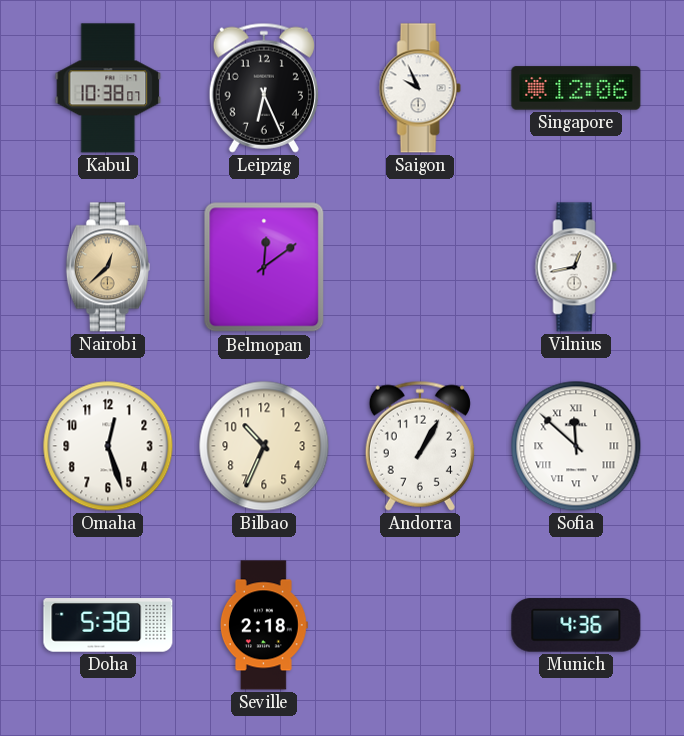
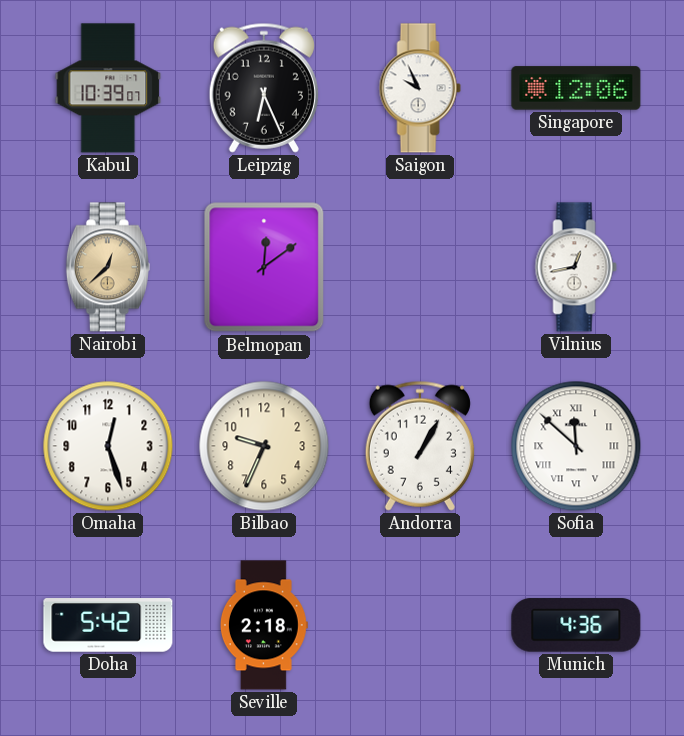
Kabul: 10:38 -> 10:39
Bilbao: 10:34 -> 9:34
Doha: 5:38 -> 5:42
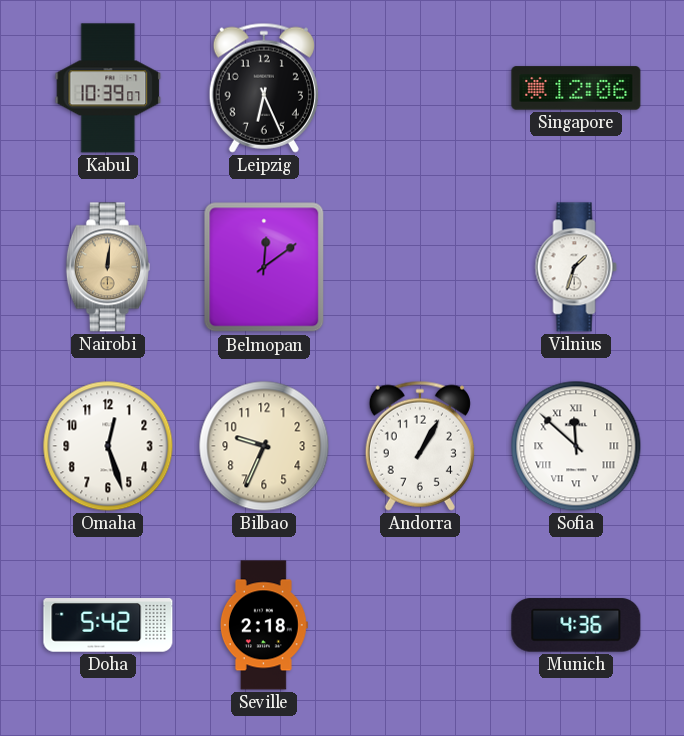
Saigon: 9:56 -> none
Nairobi: 12:38 -> 12:01
Vilnius: 12:43 -> 1:33
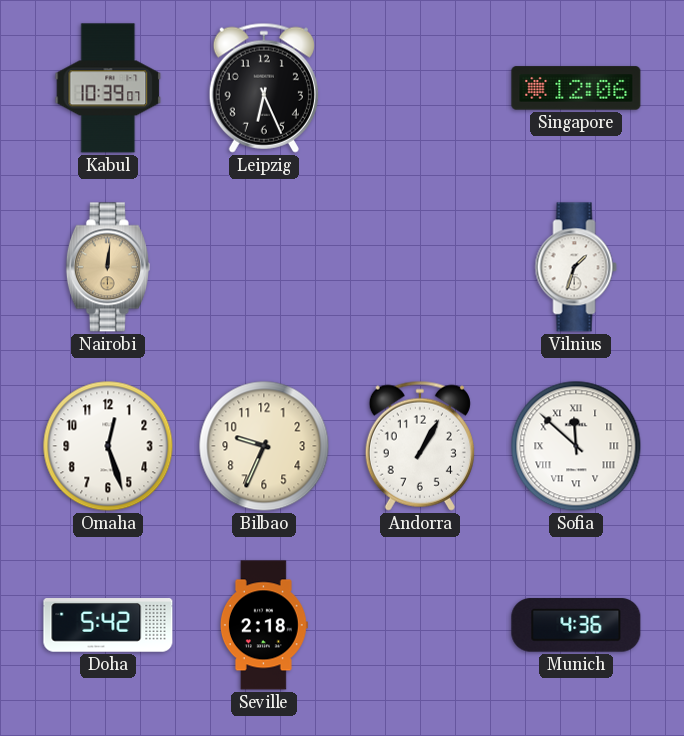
Belmopan: 12:09 -> none
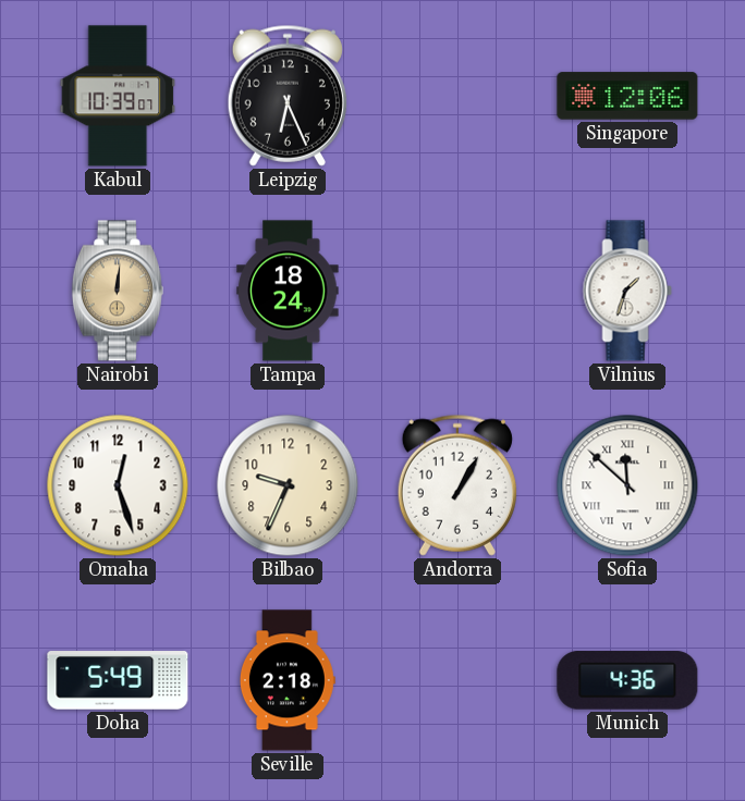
Tampa: none -> 18:24
Doha: 5:42 -> 5:49
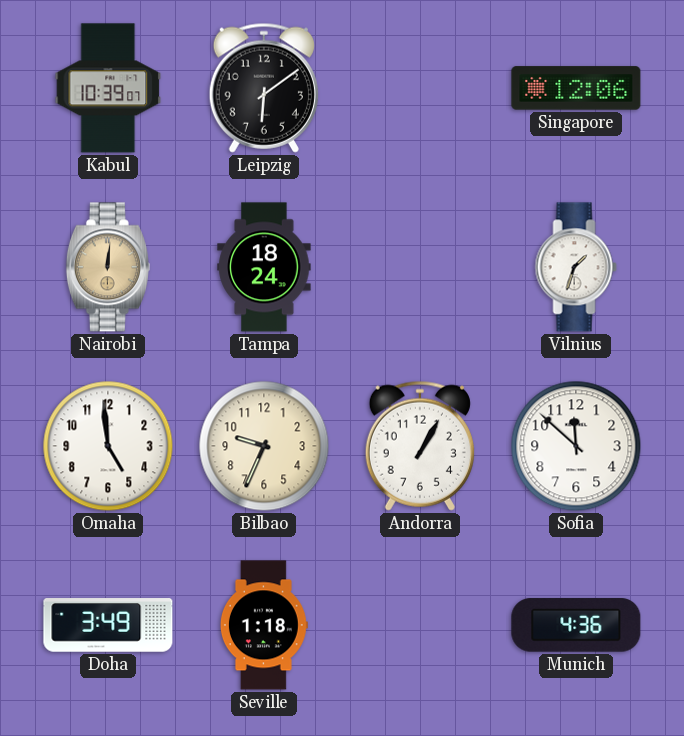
Leipzig: 6:26 -> 6:09
Omaha: 12:27 -> 4:59
Sofia numerals: Roman -> Arabic
Doha: 5:49 -> 3:49
Seville: 2:18 -> 1:18
